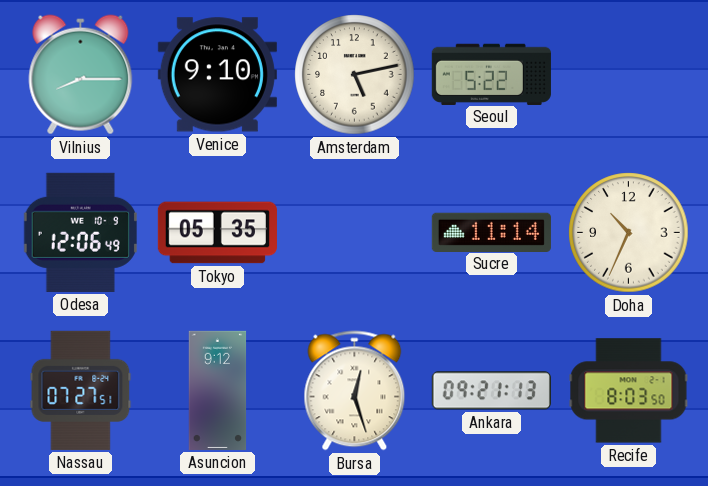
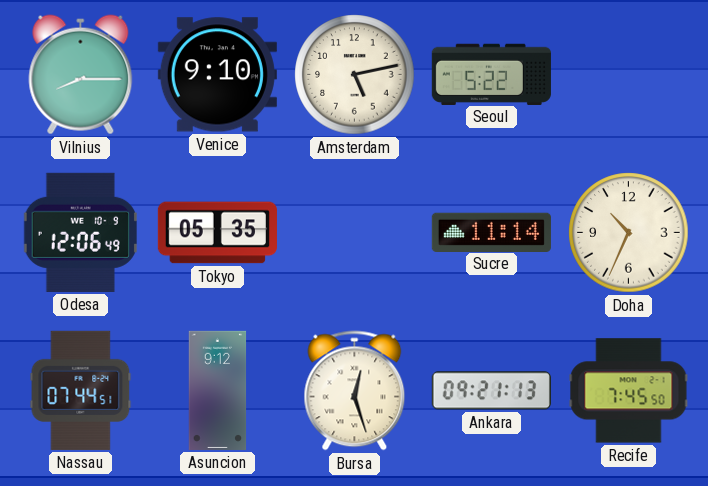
Nassau: 07:27 -> 07:44
Recife: 8:03 -> 7:45
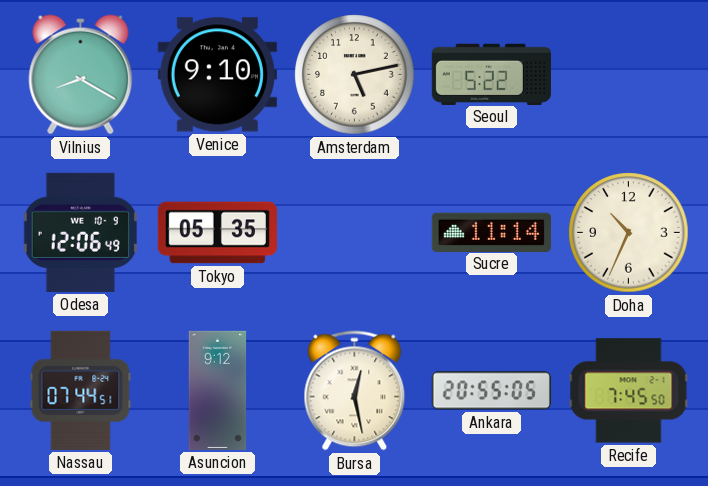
Vilnius: 8:15 -> 8:20
Bursa: 12:27 -> 12:28
Ankara: 09:21 -> 20:55
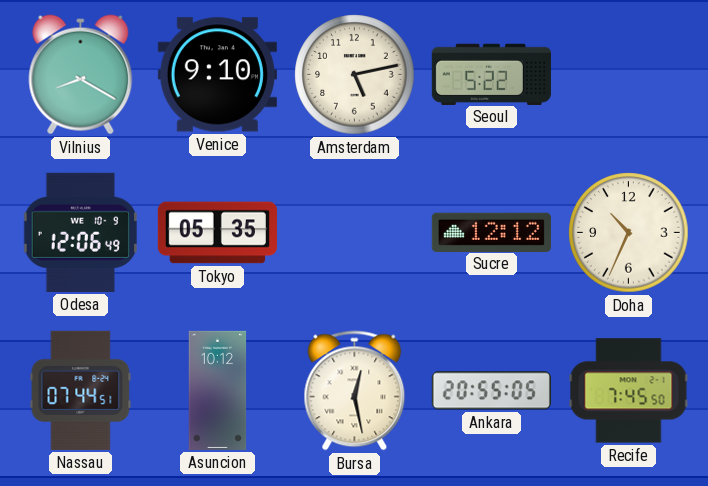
Sucre: 11:14 -> 12:12
Asuncion: 9:12 -> 10:12
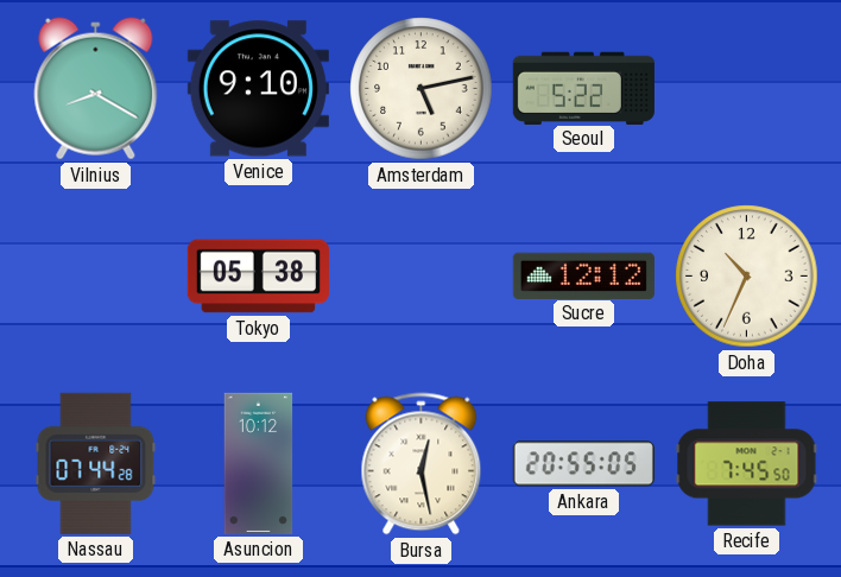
Odesa: 12:06 -> none
Tokyo: 05:35 -> 05:38
Nassau: 07:44:51 -> 07:44:28
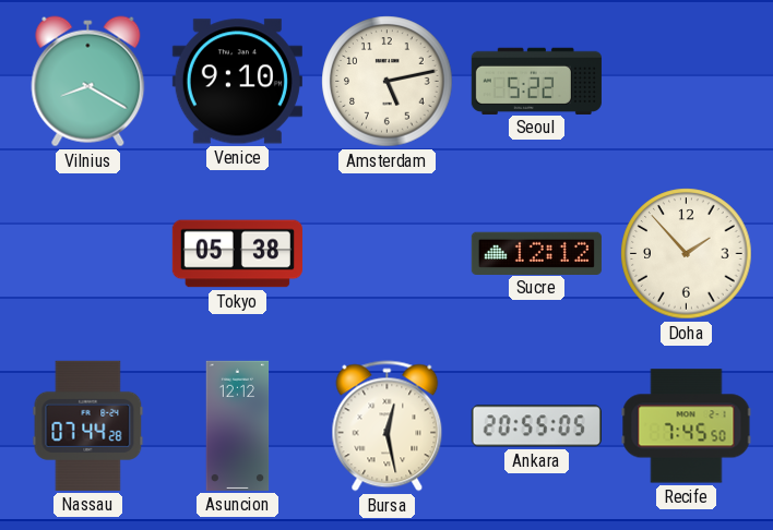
Doha: 10:34 -> 1:53
Asuncion: 10:12 -> 12:12
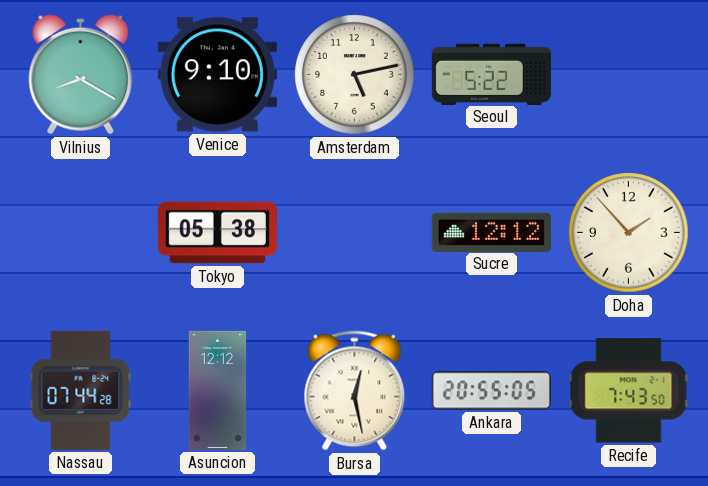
Recife: 7:45 -> 7:43
